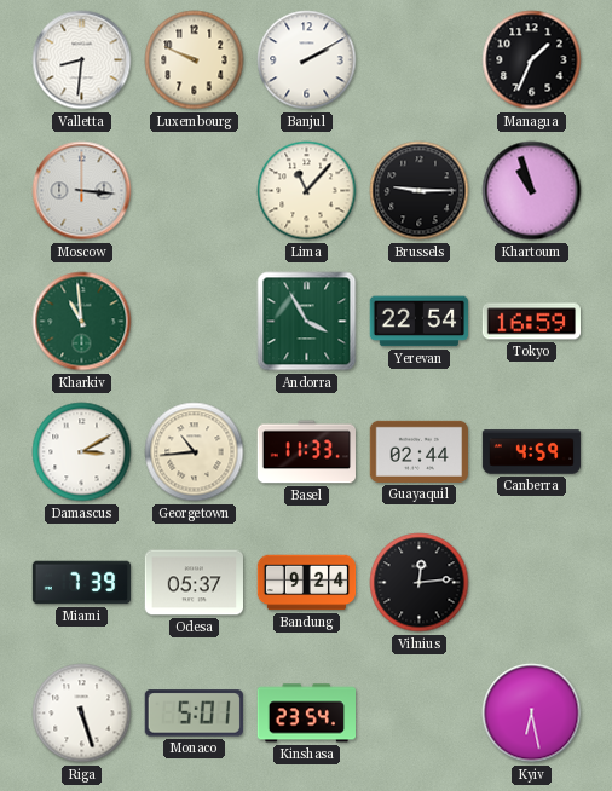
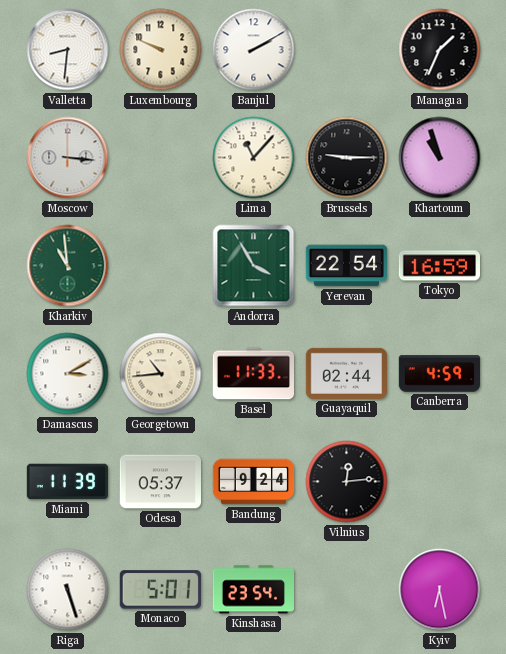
Miami: 7:39 -> 11:39
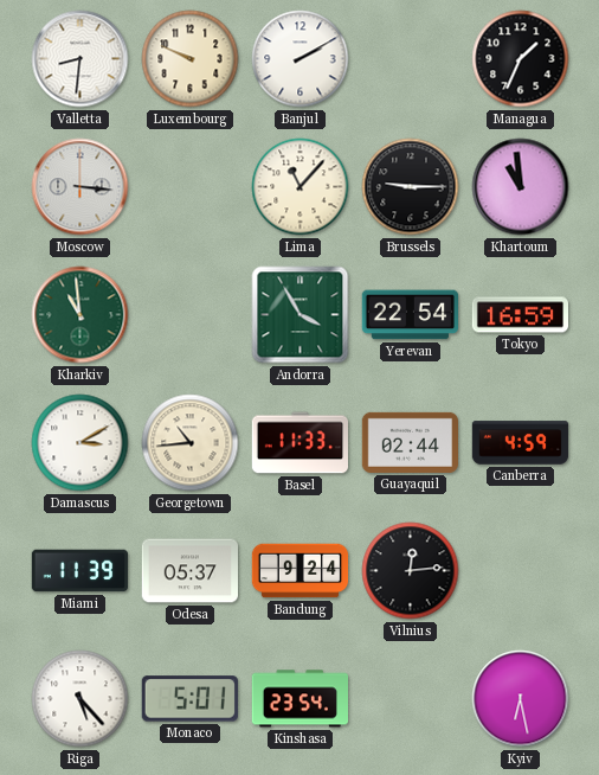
Khartoum: 10:57 -> 10:59
Riga: 5:27 -> 5:23
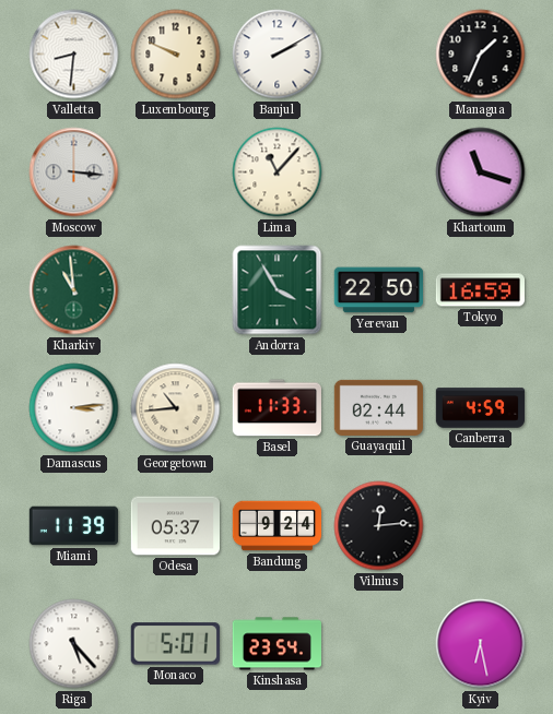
Brussels: 9:15 -> none
Khartoum: 10:59 -> 11:18
Yerevan: 22:54 -> 22:50
Damascus: 3:10 -> 3:14
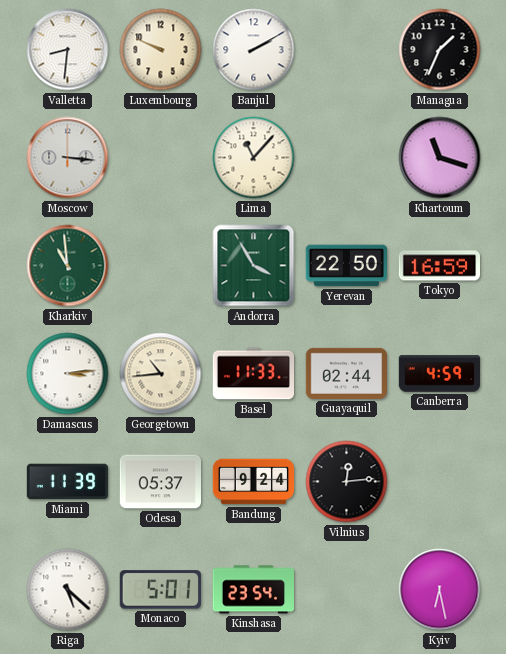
Riga: 5:23 -> 5:22
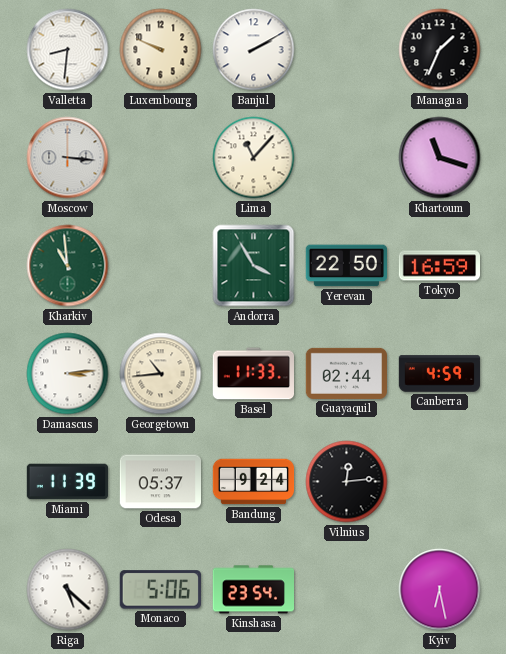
Monaco: 5:01 -> 5:06
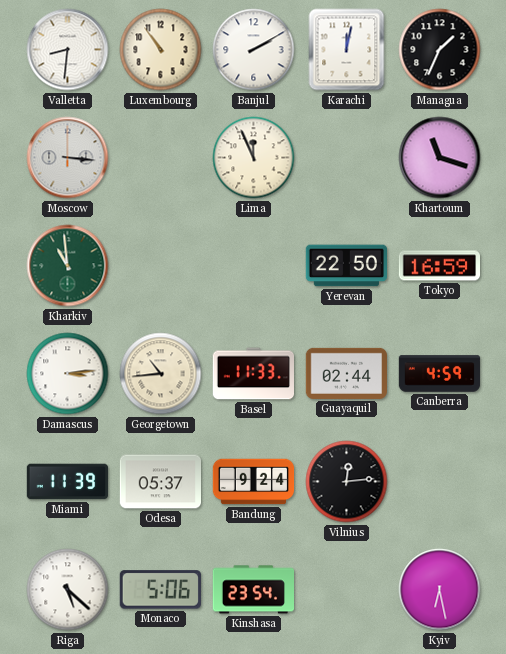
Luxembourg: 9:49 -> 10:54
Karachi: none -> 12:02
Lima: 11:07 -> 11:56
Andorra: 3:55 -> none
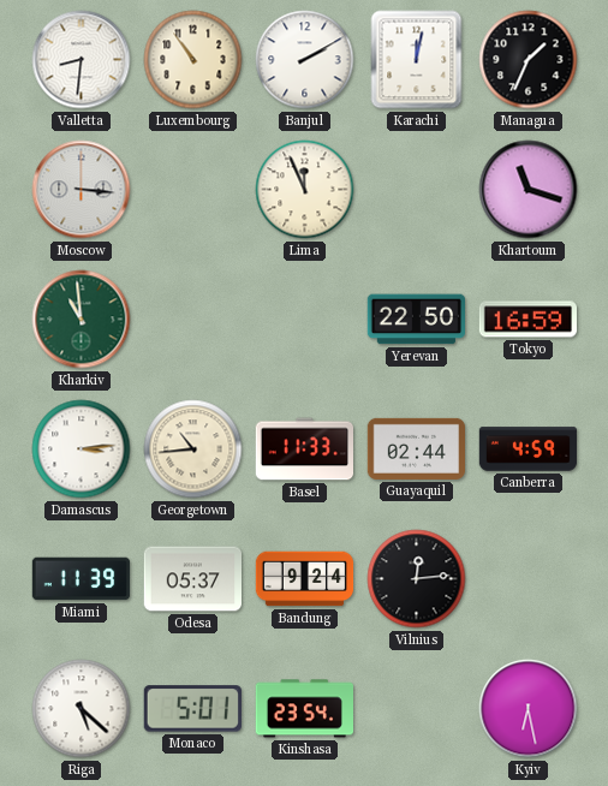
Monaco: 5:06 -> 5:01
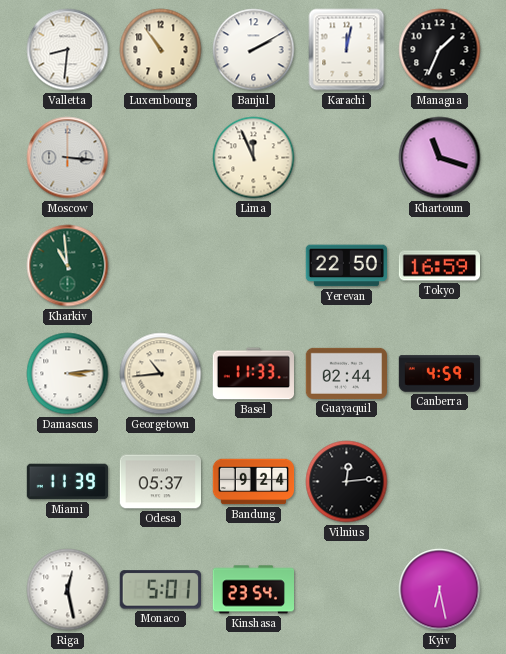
Riga: 5:22 -> 12:28
